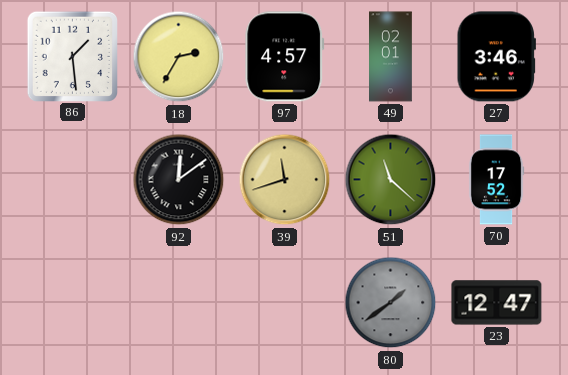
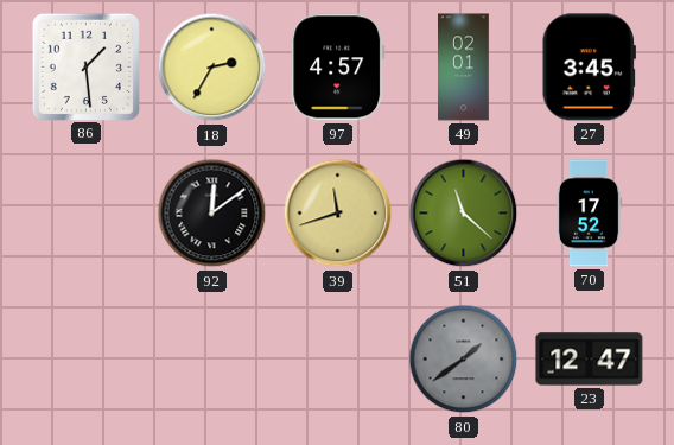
27: 3:46 -> 3:45
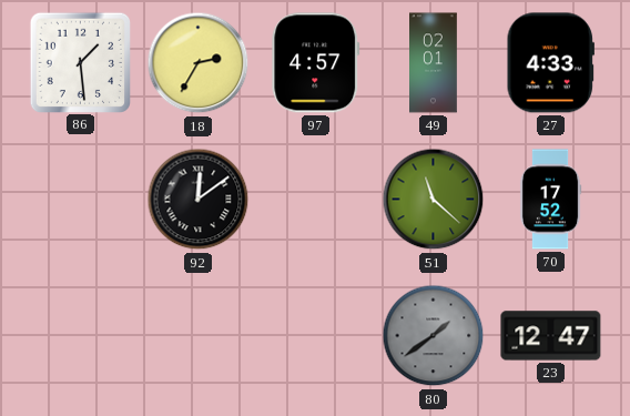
27: 3:45 -> 4:33
39: 11:42 -> none
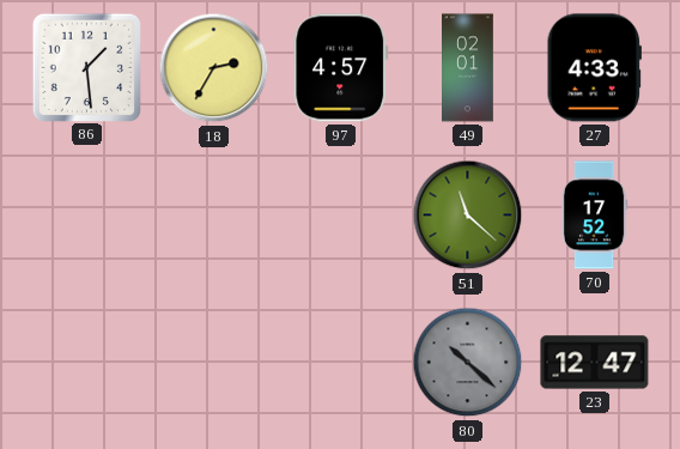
92: 12:09 -> none
80: 1:39 -> 10:22
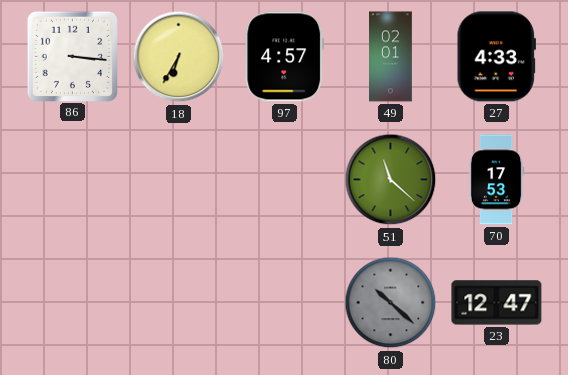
86: 1:29 -> 3:16
18: 2:35 -> 6:35
70: 17:52 -> 17:53
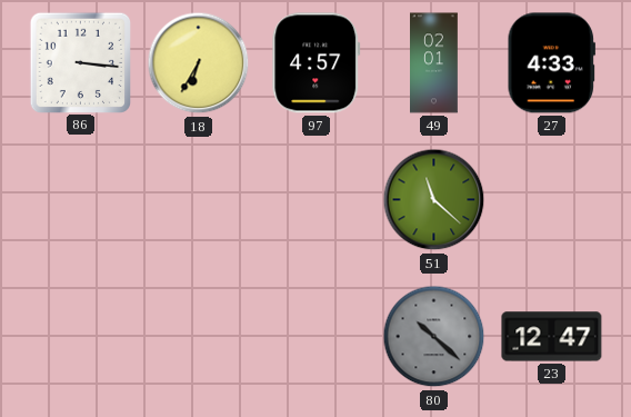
70: 17:53 -> none
